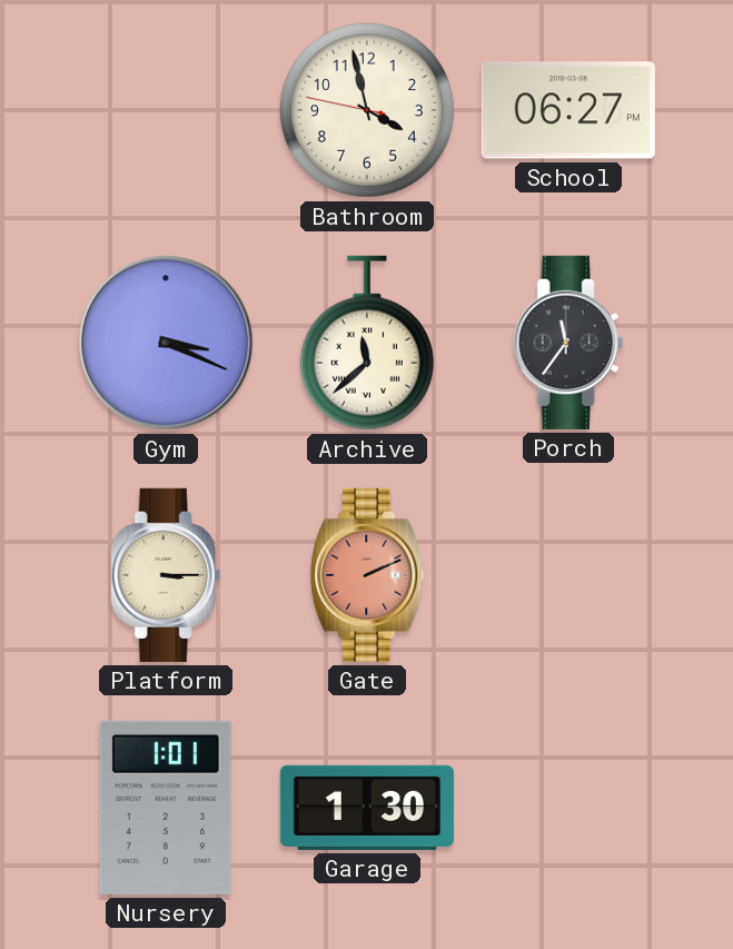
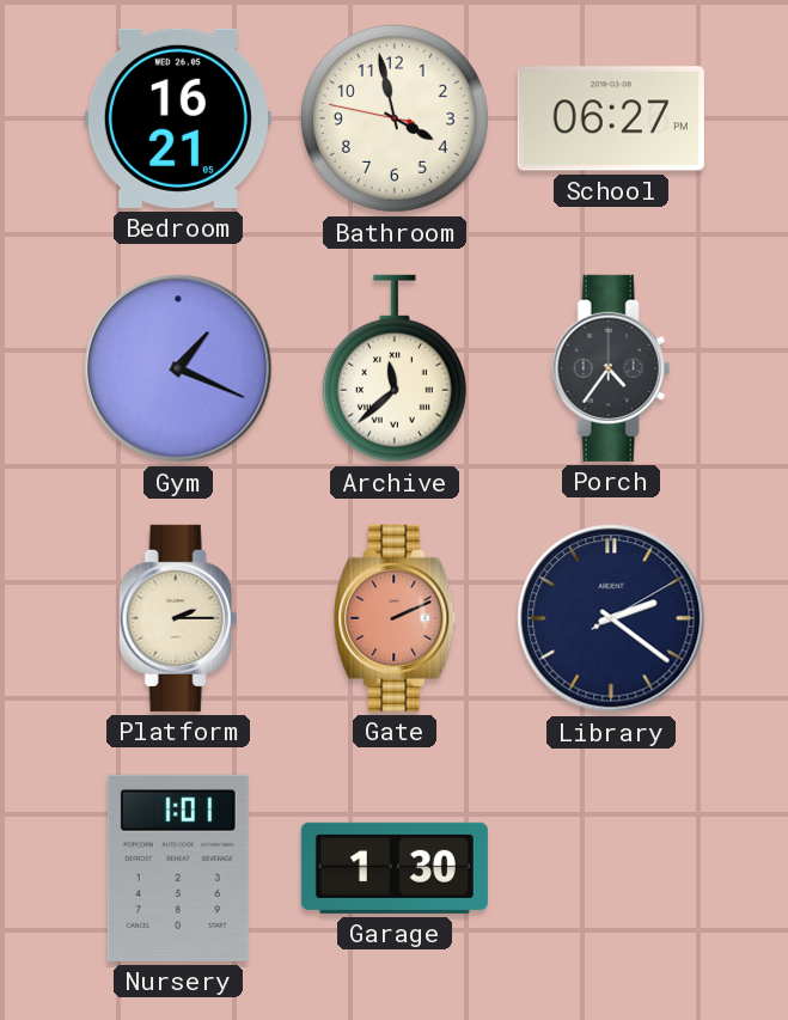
Bedroom: none -> 16:21
Gym: 3:19 -> 1:19
Porch: 11:36 -> 4:36
Platform: 3:15 -> 2:15
Library: none -> 2:21
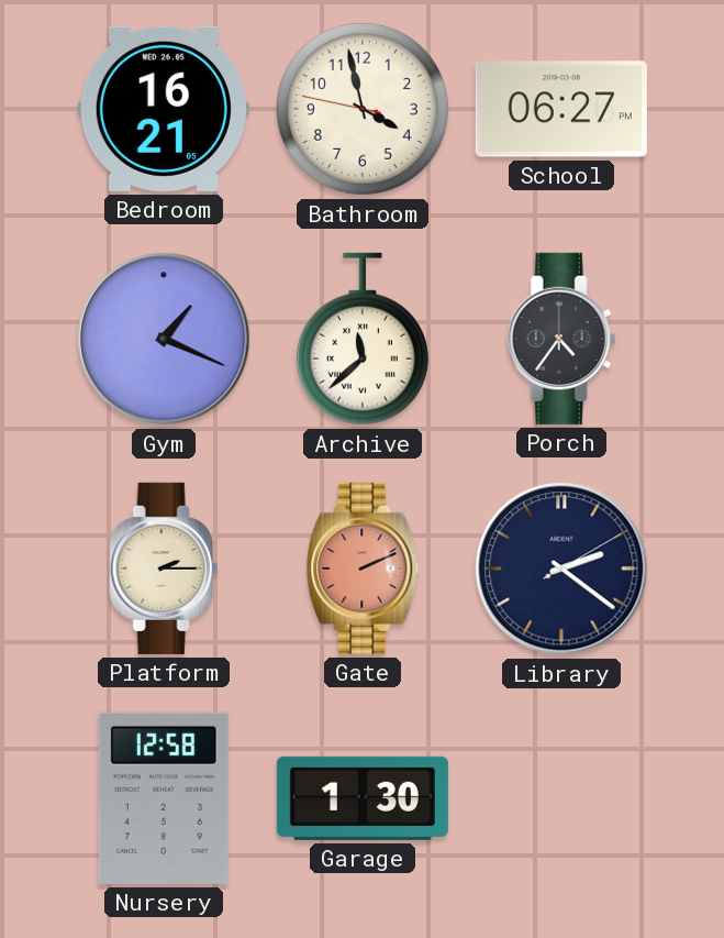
Nursery: 1:01 -> 12:58
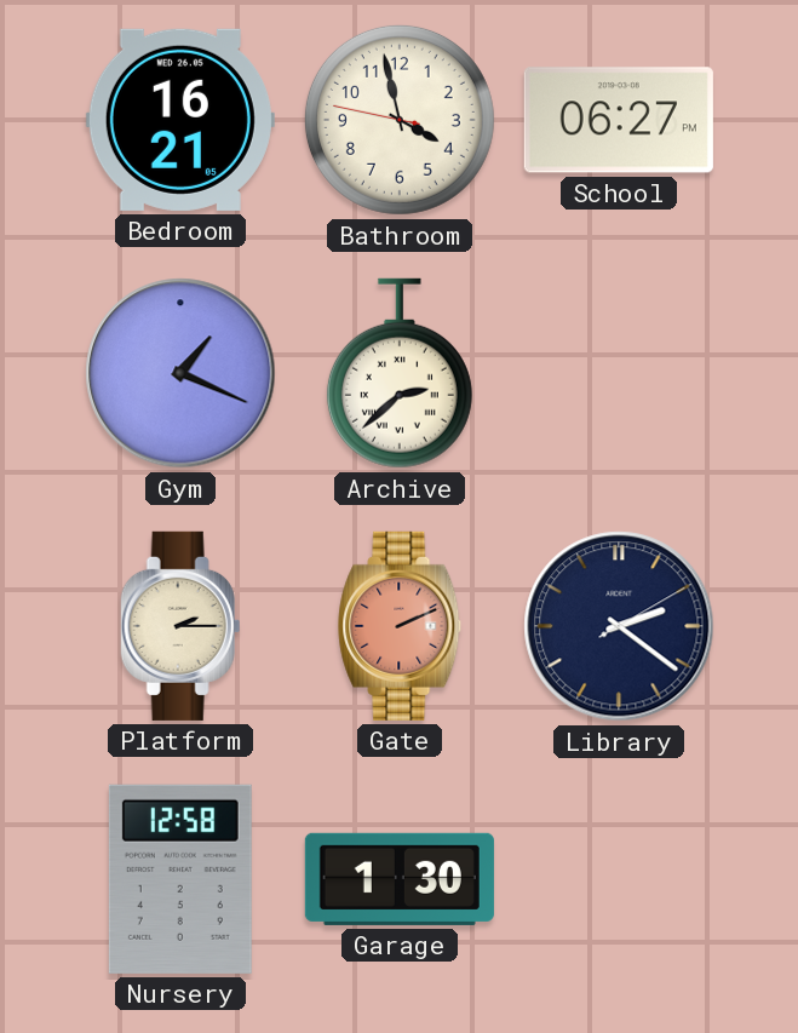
Archive: 11:38 -> 2:38
Porch: 4:36 -> none
